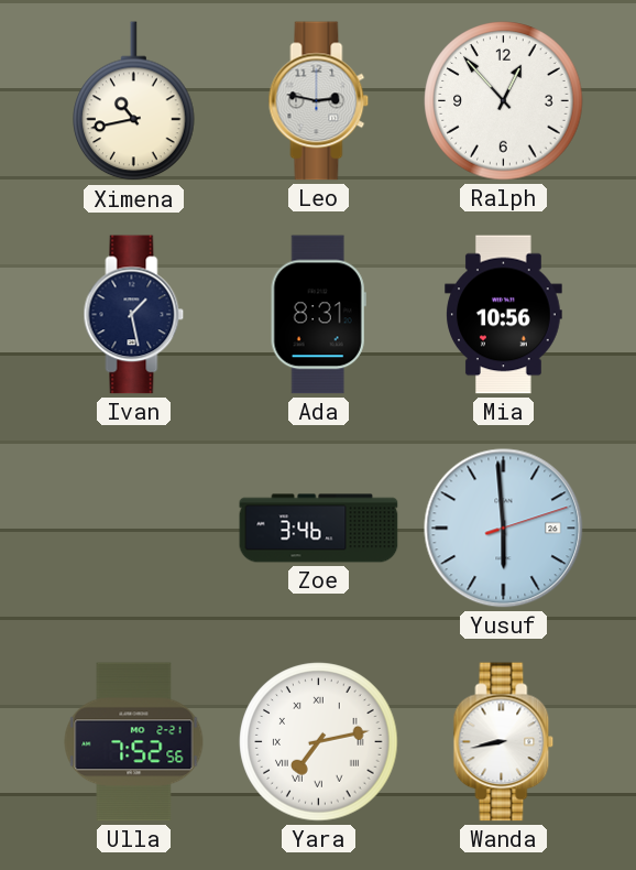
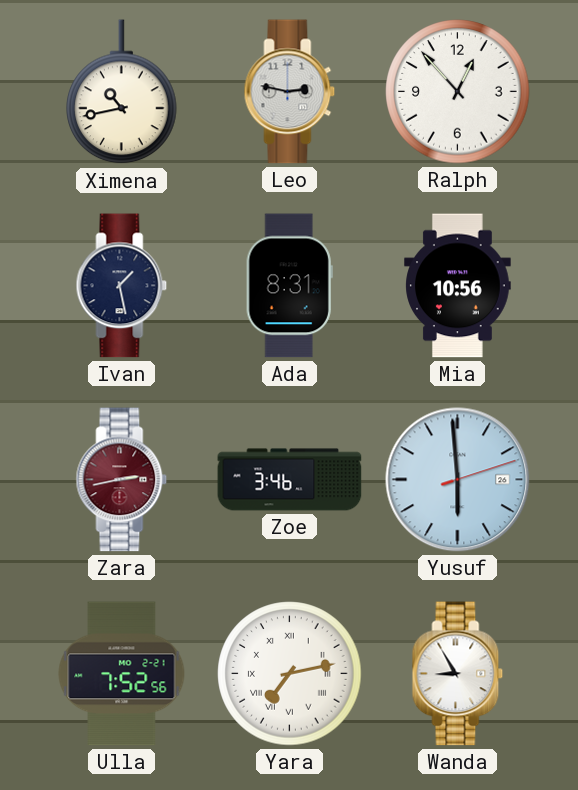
Zara: none -> 2:43
Wanda: 8:43 -> 8:55
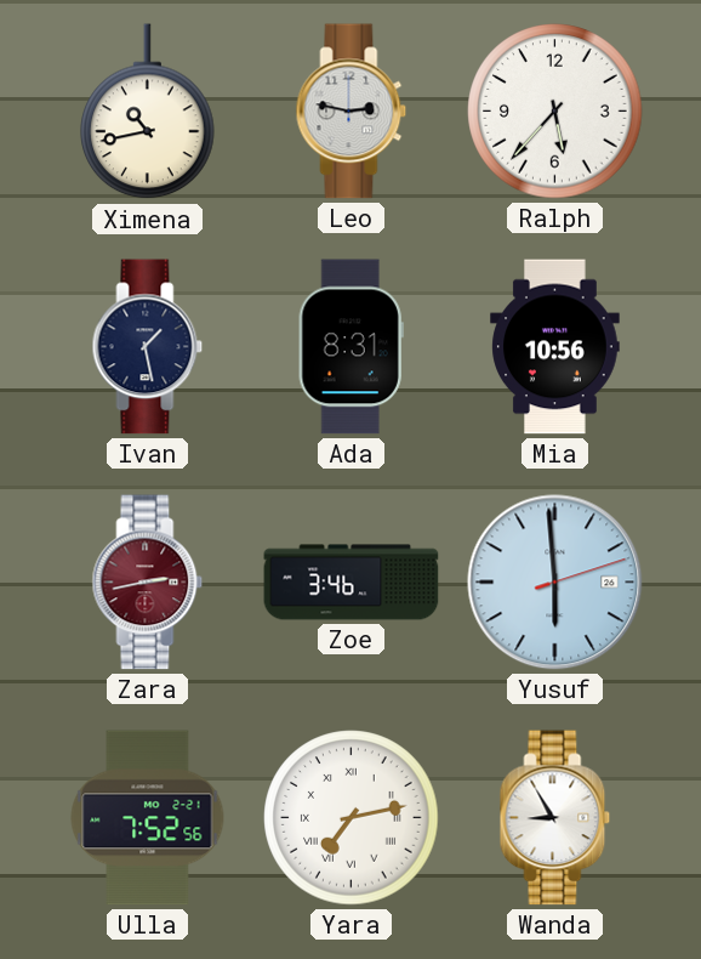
Ralph: 12:53 -> 5:37
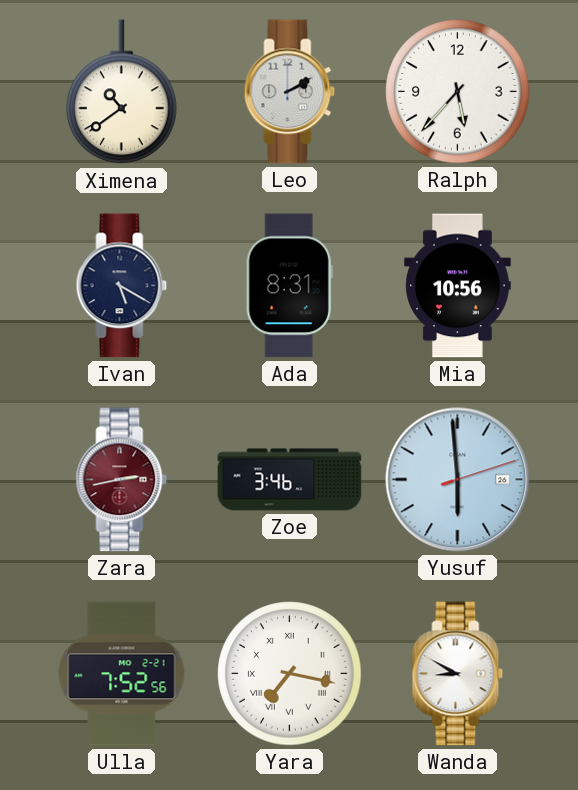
Ximena: 10:43 -> 10:39
Leo: 2:47 -> 2:10
Ivan: 1:28 -> 5:20
Yara: 7:13 -> 7:17
Wanda: 8:55 -> 8:50
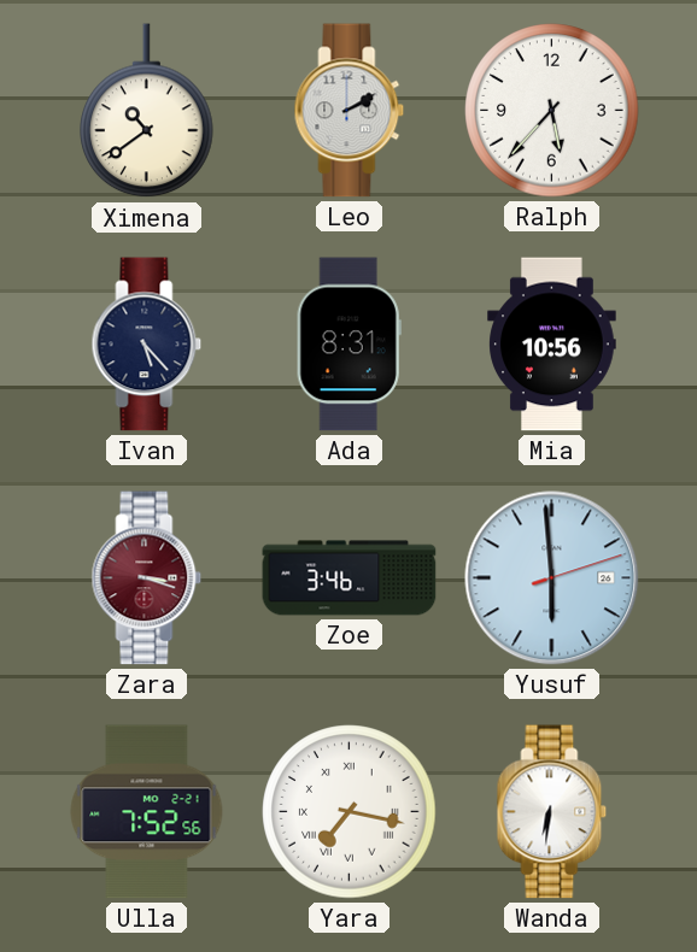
Ivan: 5:20 -> 5:23
Zara: 2:43 -> 3:18
Wanda: 8:50 -> 6:31
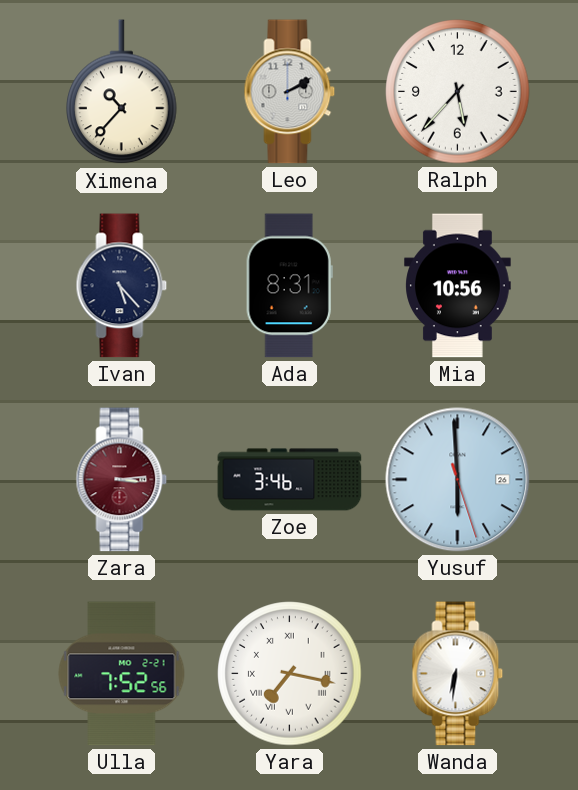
Ximena: 10:39 -> 10:37
Zara: 3:18 -> 3:14
Yusuf: 5:59:12 -> 5:59:27
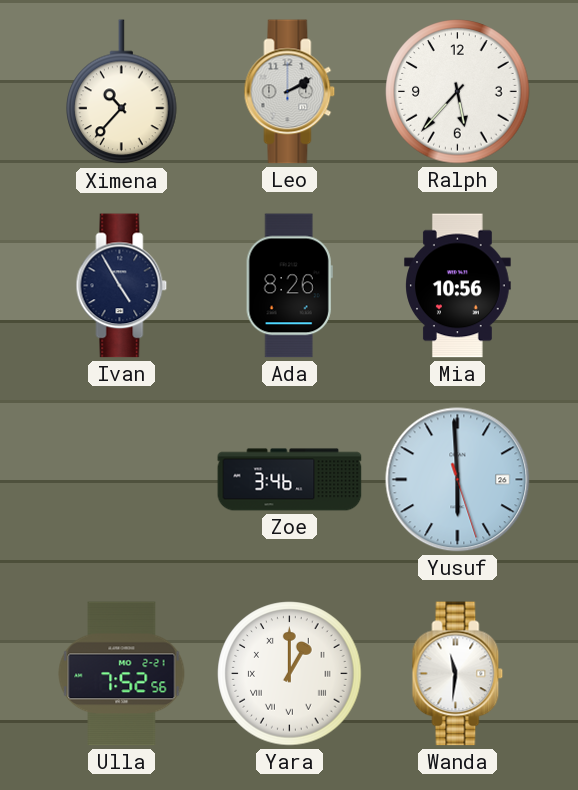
Ivan: 5:23 -> 4:55
Ada: 8:31 -> 8:26
Zara: 3:14 -> none
Yara: 7:17 -> 1:00
Wanda: 6:31 -> 11:31
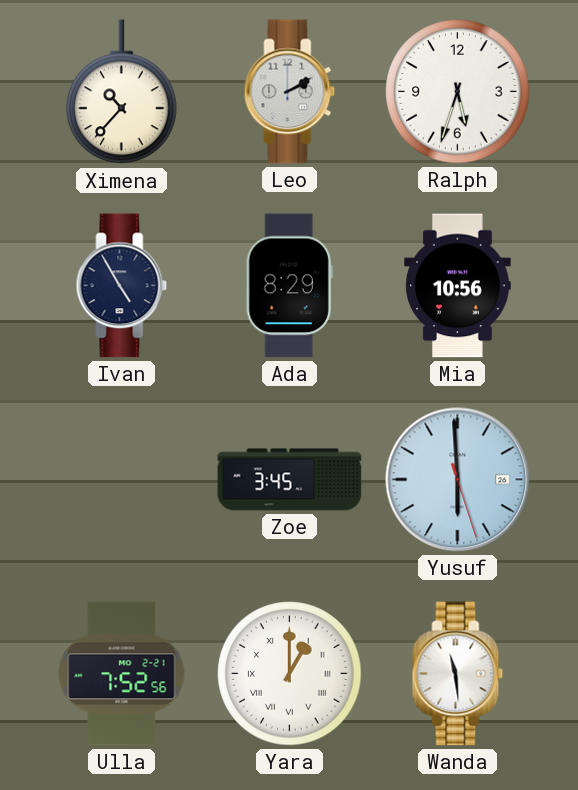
Ralph: 5:37 -> 5:33
Ada: 8:26 -> 8:29
Zoe: 3:46 -> 3:45
Wanda: 11:31 -> 11:29
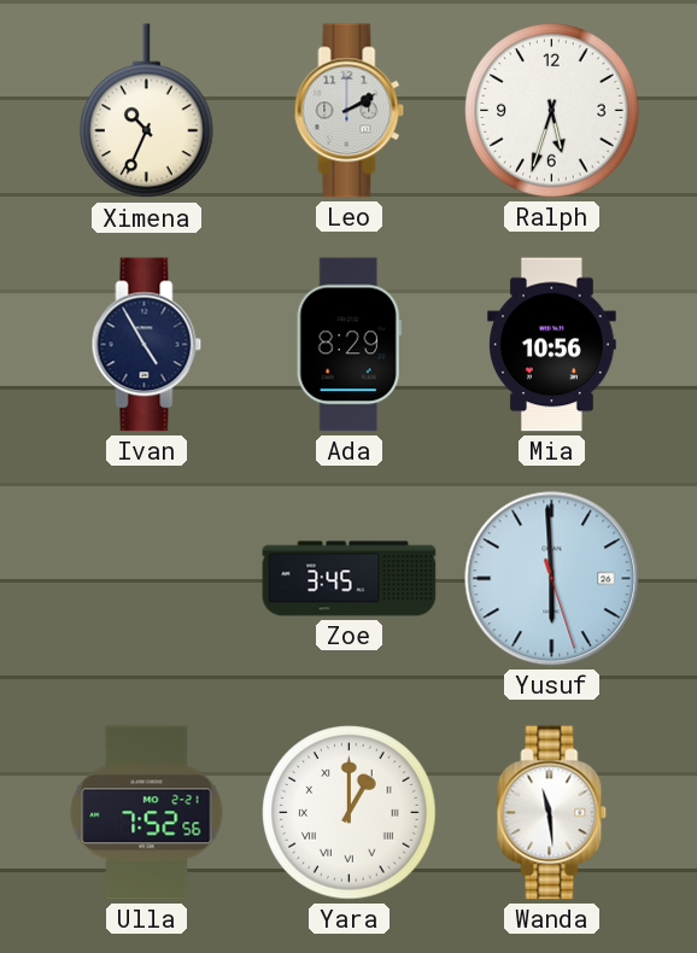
Ximena: 10:37 -> 10:34
